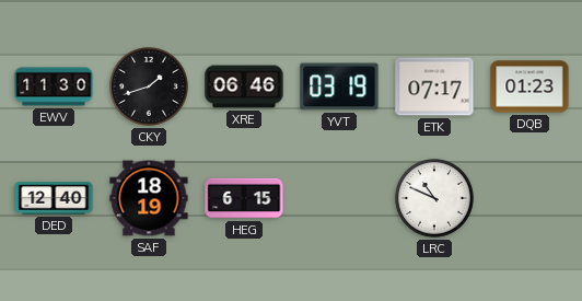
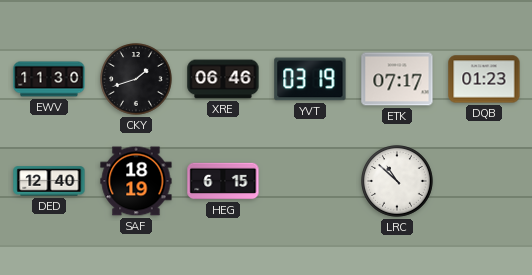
LRC: 10:49 -> 10:52
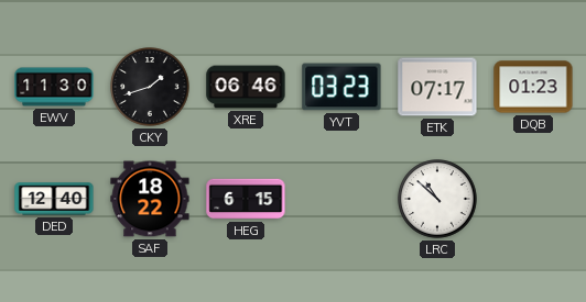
YVT: 03:19 -> 03:23
SAF: 18:19 -> 18:22
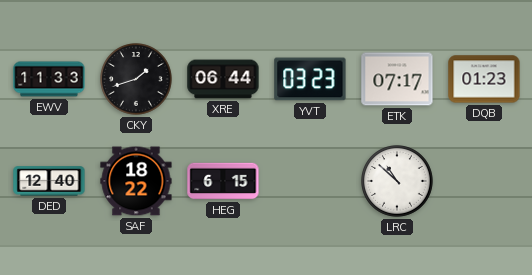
EWV: 11:30 -> 11:33
XRE: 06:46 -> 06:44
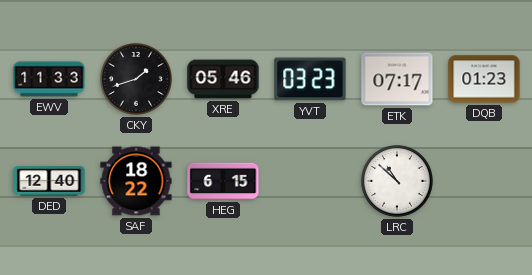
XRE: 06:44 -> 05:46
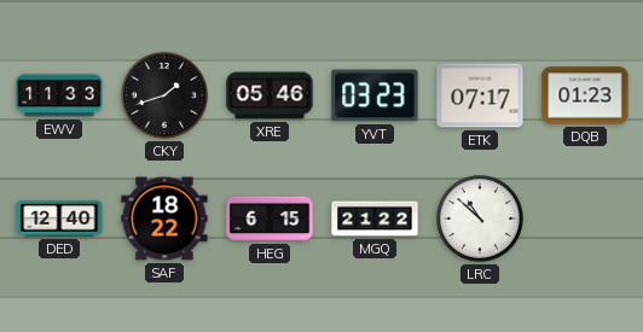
MGQ: none -> 21:22
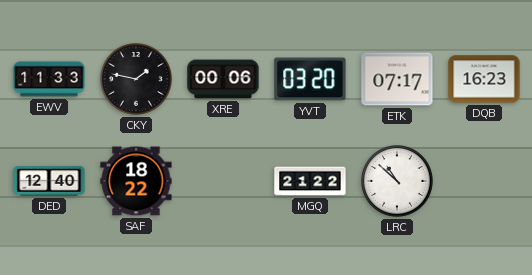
CKY: 1:42 -> 1:47
XRE: 05:46 -> 00:06
YVT: 03:23 -> 03:20
DQB: 01:23 -> 16:23
HEG: 6:15 -> none
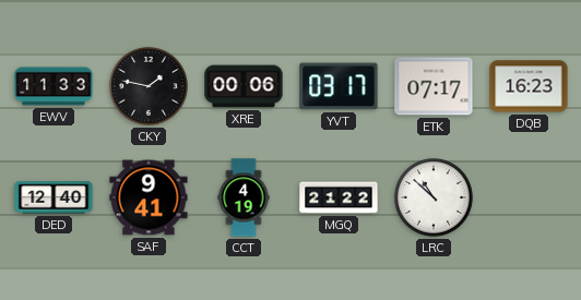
YVT: 03:20 -> 03:17
SAF: 18:22 -> 9:41
CCT: none -> 4:19
